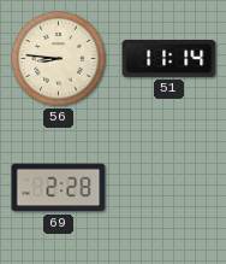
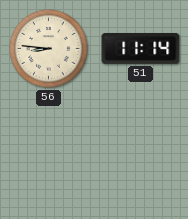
69: 2:28 -> none
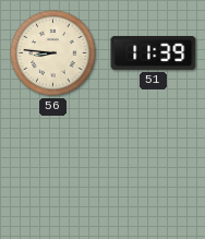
51: 11:14 -> 11:39
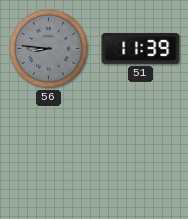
56 dial: cream -> grey
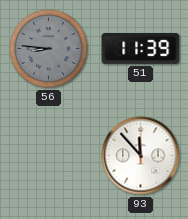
93: none -> 11:53
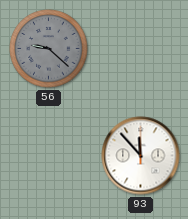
56: 8:46 -> 9:22
51: 11:39 -> none
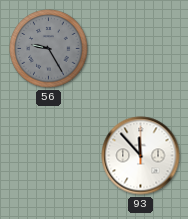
56: 9:22 -> 9:25
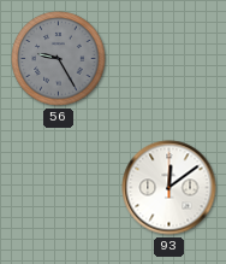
93: 11:53 -> 12:09
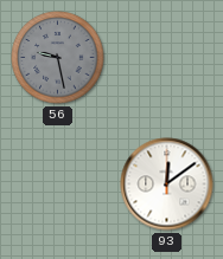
56: 9:25 -> 9:28
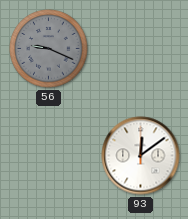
56: 9:28 -> 9:19
